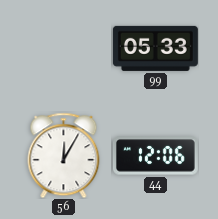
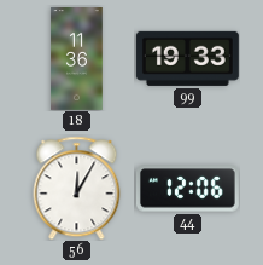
18: none -> 11:36
99: 05:33 -> 19:33
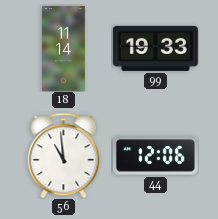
18: 11:36 -> 11:14
56: 12:05 -> 10:59
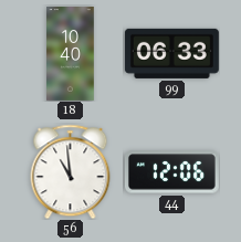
18: 11:14 -> 10:40
99: 19:33 -> 06:33
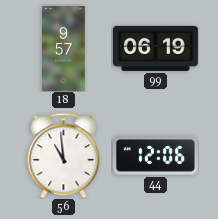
18: 10:40 -> 9:57
99: 06:33 -> 06:19
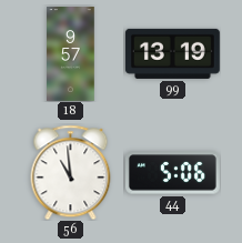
99: 06:19 -> 13:19
44: 12:06 -> 5:06
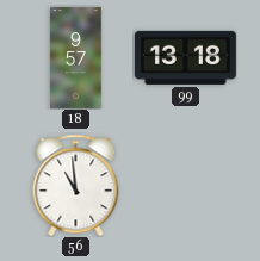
99: 13:19 -> 13:18
44: 5:06 -> none
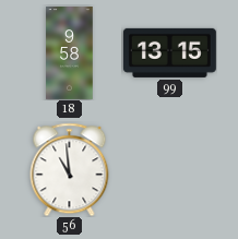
18: 9:57 -> 9:58
99: 13:18 -> 13:15
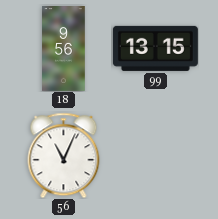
18: 9:58 -> 9:56
56: 10:59 -> 11:04
